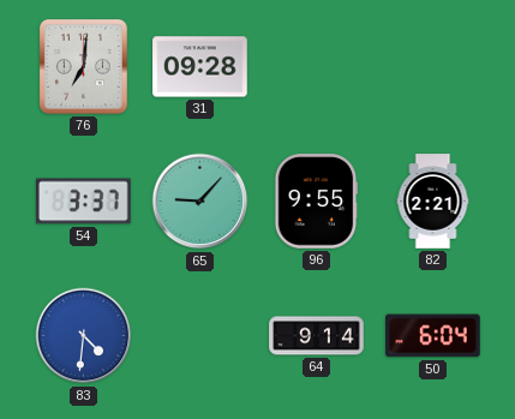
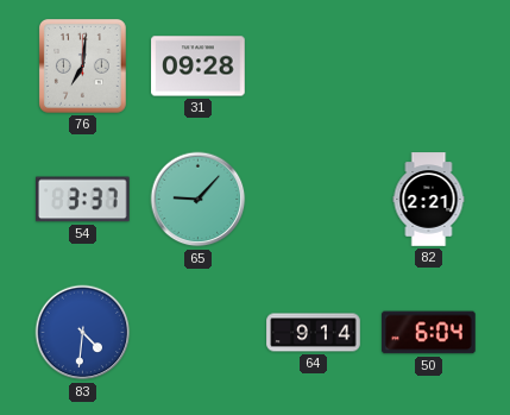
96: 9:55 -> none
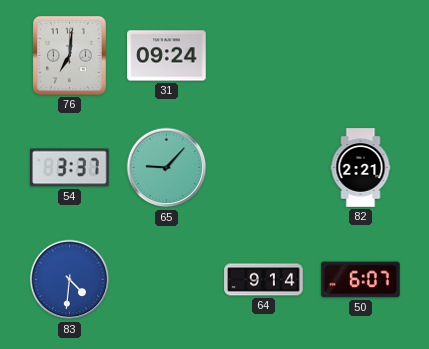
31: 09:28 -> 09:24
50: 6:04 -> 6:07
